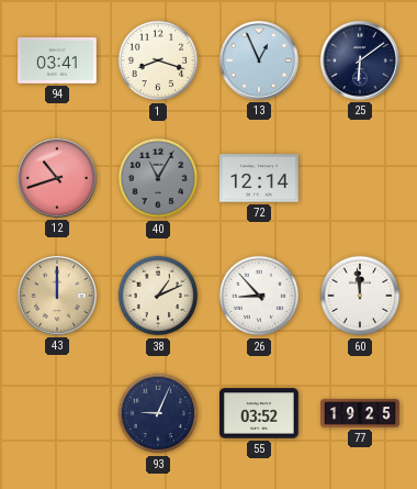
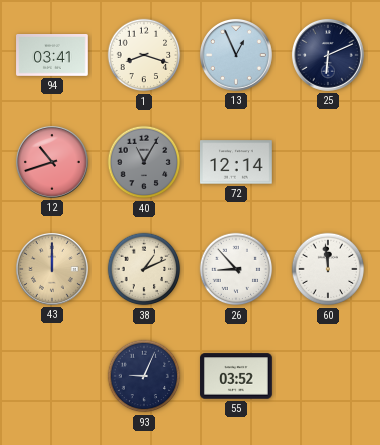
25: 6:09 -> 6:11
77: 19:25 -> none
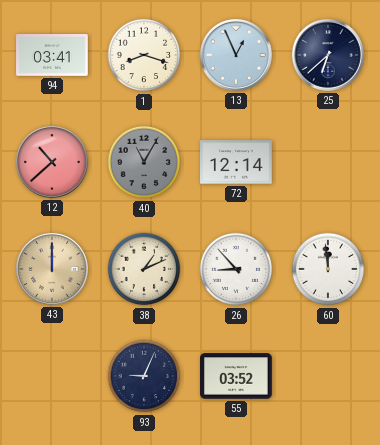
25: 6:11 -> 6:38
12: 10:42 -> 10:38
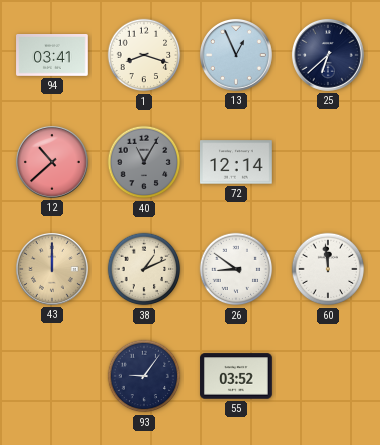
26: 8:53 -> 8:51
93: 9:04 -> 9:06
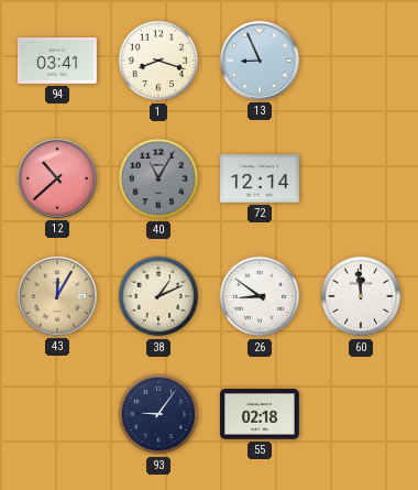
13: 12:56 -> 8:56
25: 6:38 -> none
43: 12:00 -> 12:05
55: 03:52 -> 02:18
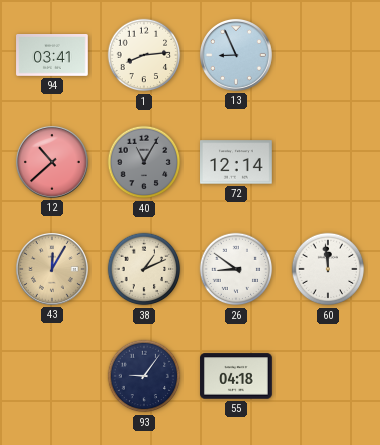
1: 8:18 -> 8:14
55: 02:18 -> 04:18
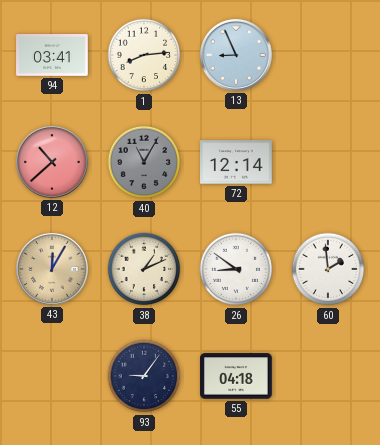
60: 11:59 -> 1:59
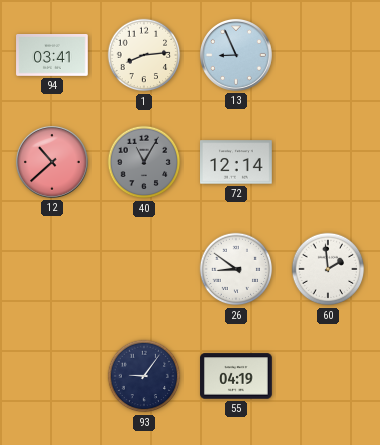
43: 12:05 -> none
38: 1:11 -> none
55: 04:18 -> 04:19
